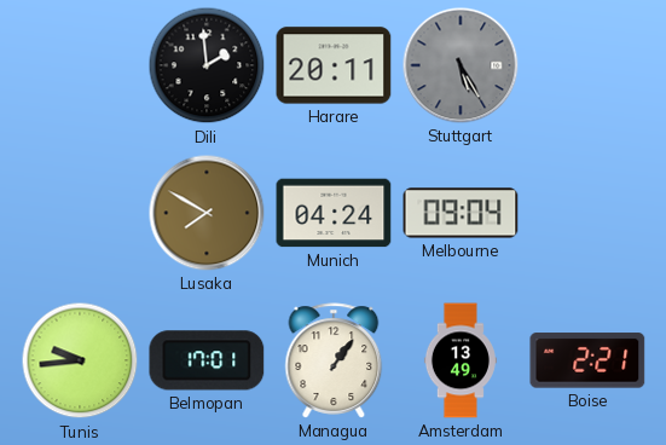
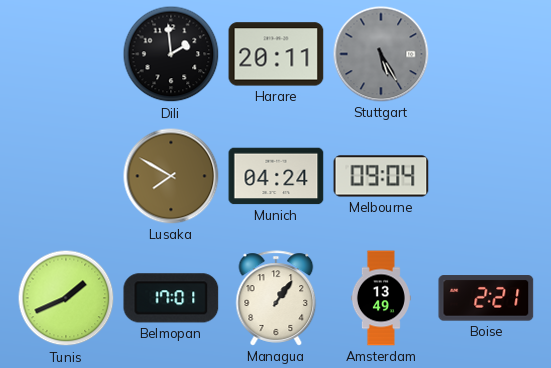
Tunis: 9:44 -> 1:41
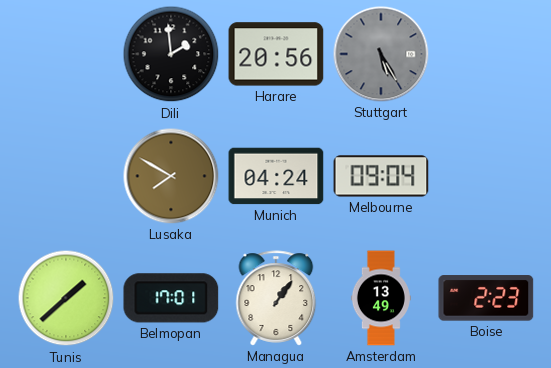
Harare: 20:11 -> 20:56
Tunis: 1:41 -> 1:38
Boise: 2:21 -> 2:23
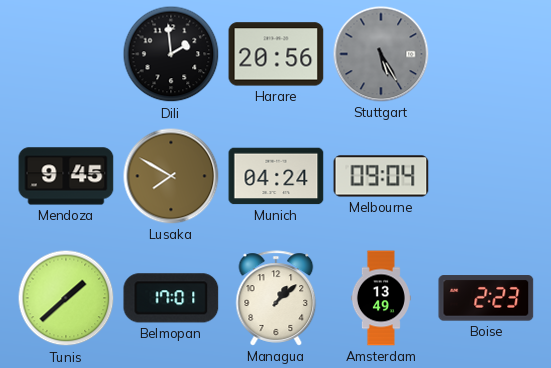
Mendoza: none -> 9:45
Managua: 1:06 -> 1:08
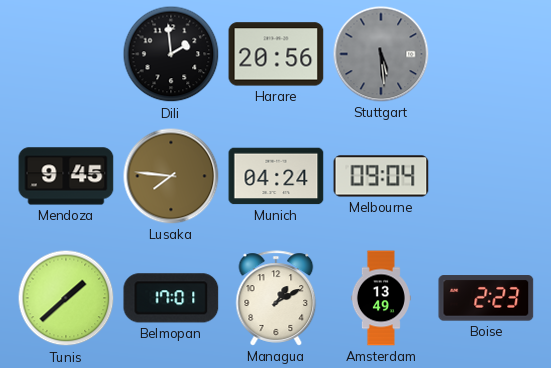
Stuttgart: 5:25 -> 5:29
Lusaka: 7:50 -> 7:46
Managua: 1:08 -> 1:10
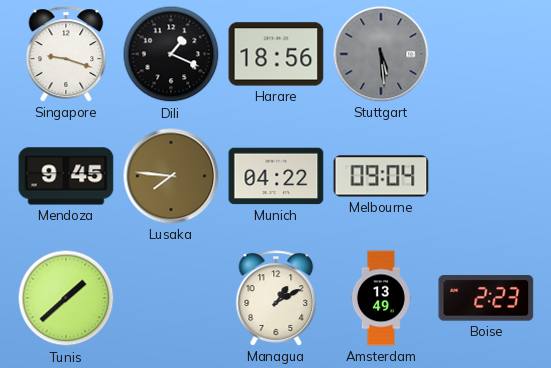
Singapore: none -> 9:18
Dili: 1:59 -> 1:19
Harare: 20:56 -> 18:56
Munich: 04:24 -> 04:22
Belmopan: 17:01 -> none
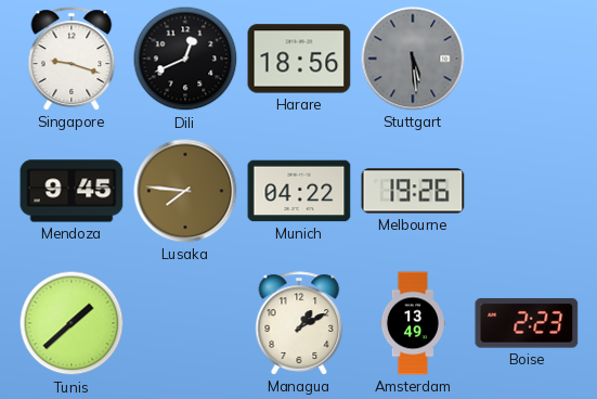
Dili: 1:19 -> 12:41
Melbourne: 09:04 -> 19:26
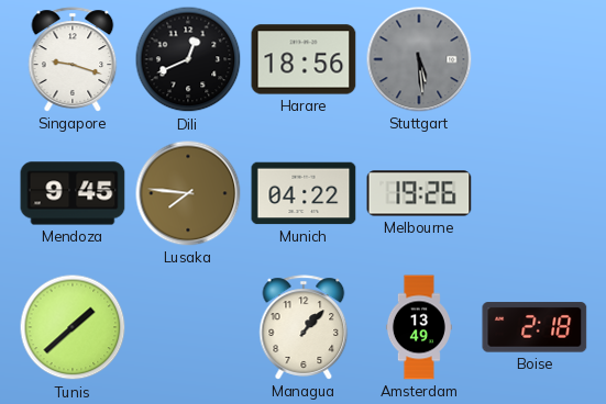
Managua: 1:10 -> 1:07
Boise: 2:23 -> 2:18
